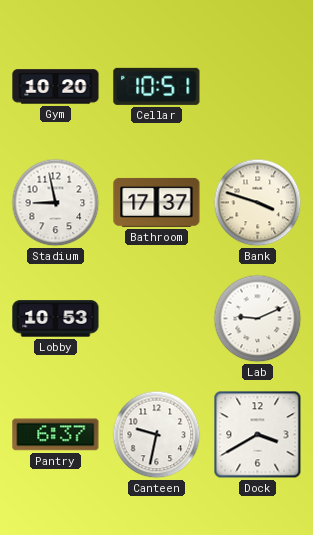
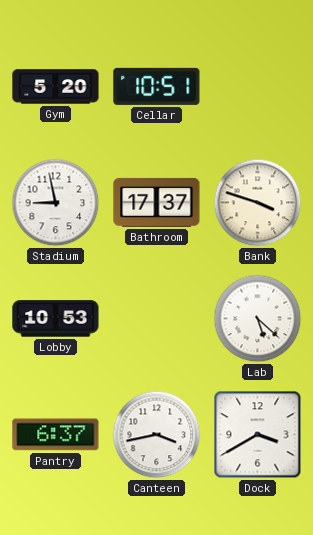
Gym: 10:20 -> 5:20
Lab: 9:11 -> 5:22
Canteen: 9:32 -> 3:43
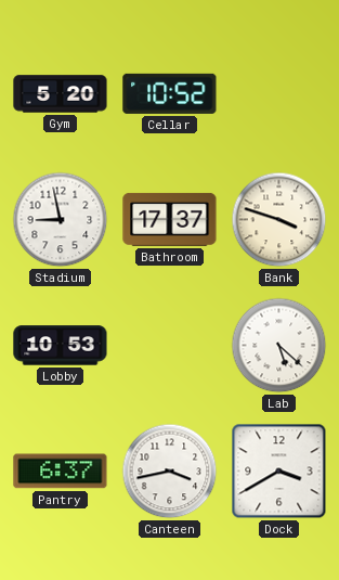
Cellar: 10:51 -> 10:52
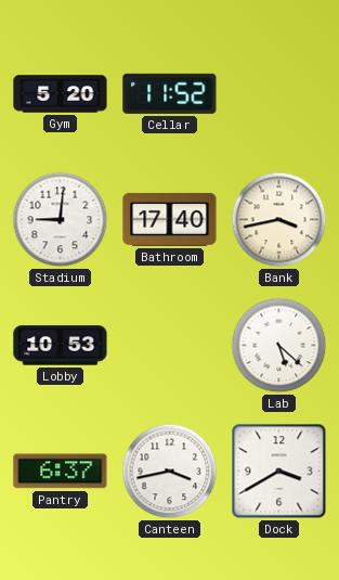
Cellar: 10:52 -> 11:52
Stadium: 8:58 -> 9:01
Bathroom: 17:37 -> 17:40
Bank: 3:48 -> 3:43
